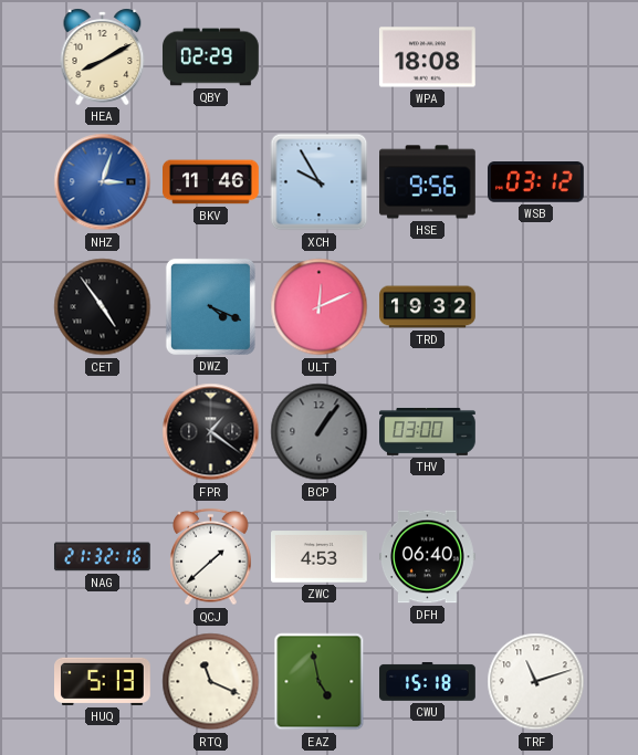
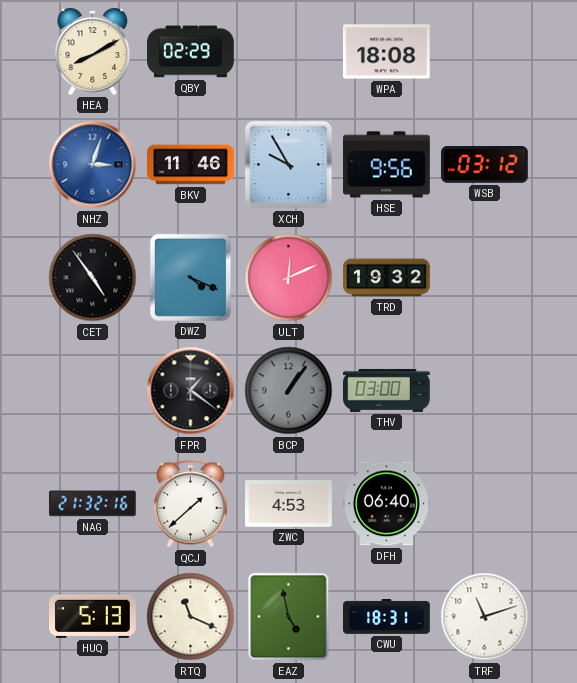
CWU: 15:18 -> 18:31
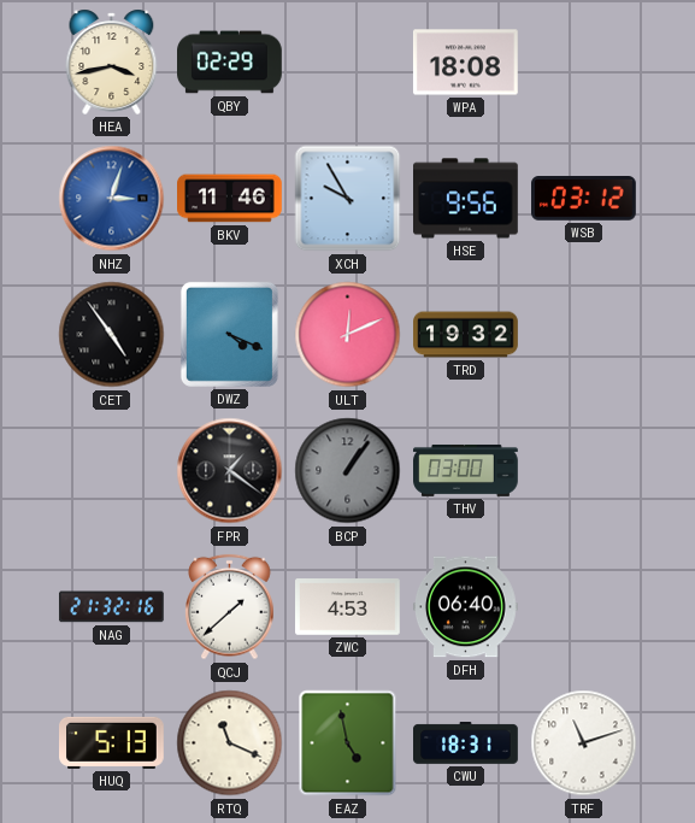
HEA: 8:10 -> 3:43
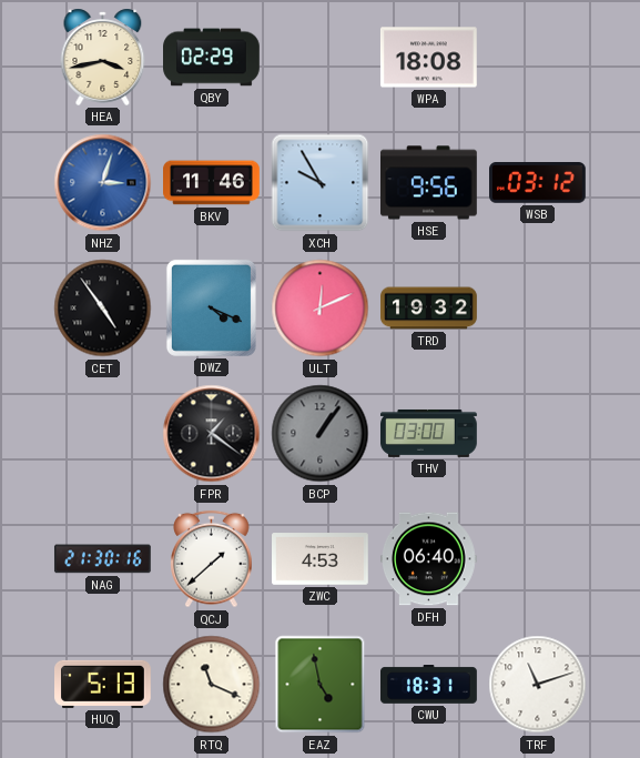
NAG: 21:32 -> 21:30
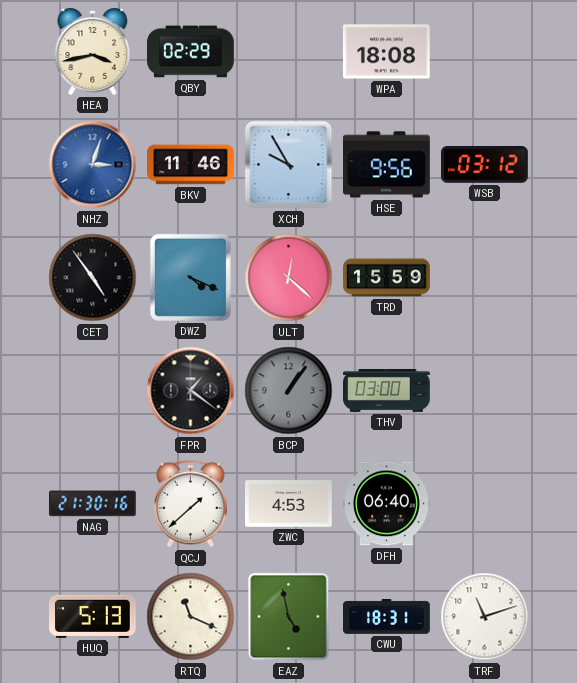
ULT: 12:11 -> 12:22
TRD: 19:32 -> 15:59
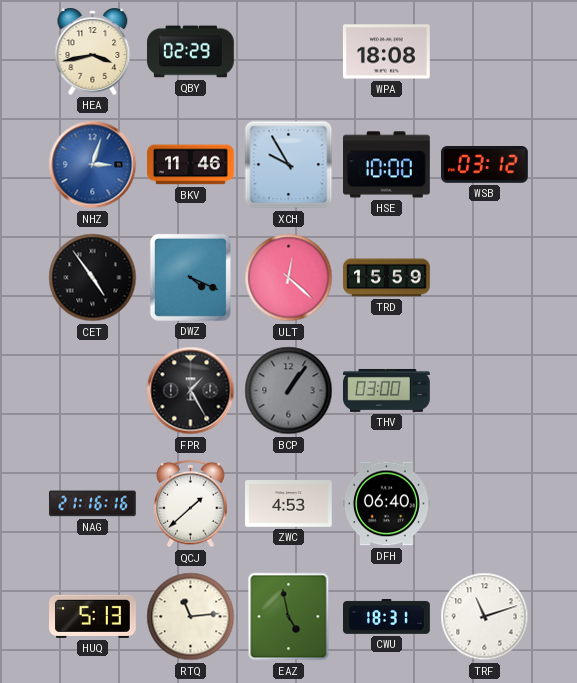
HSE: 9:56 -> 10:00
FPR: 1:21 -> 1:25
NAG: 21:30 -> 21:16
RTQ: 11:19 -> 11:14
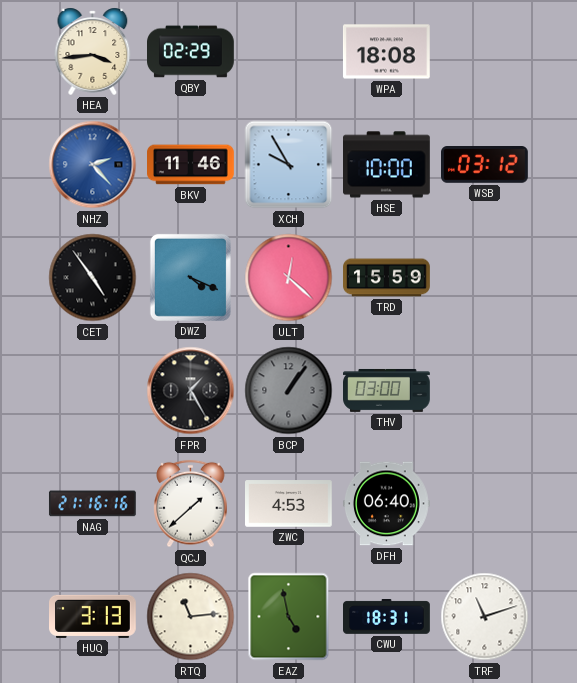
HEA: 3:43 -> 3:44
NHZ: 3:03 -> 2:23
HUQ: 5:13 -> 3:13
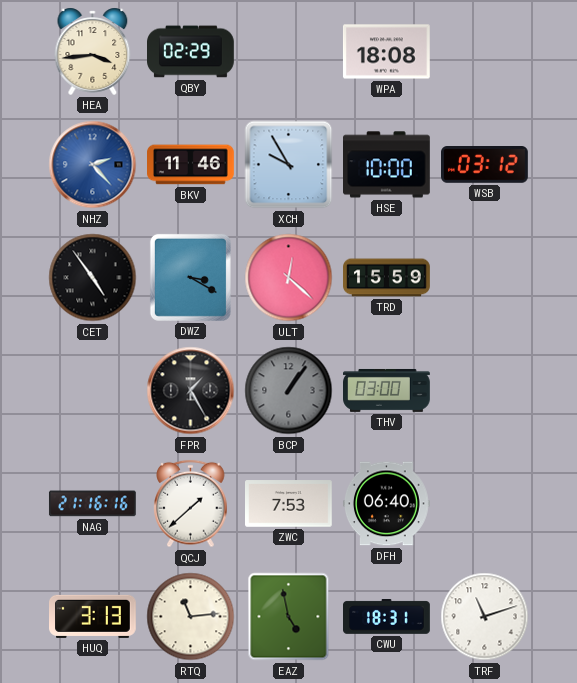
DWZ: 4:19 -> 3:20
ZWC: 4:53 -> 7:53
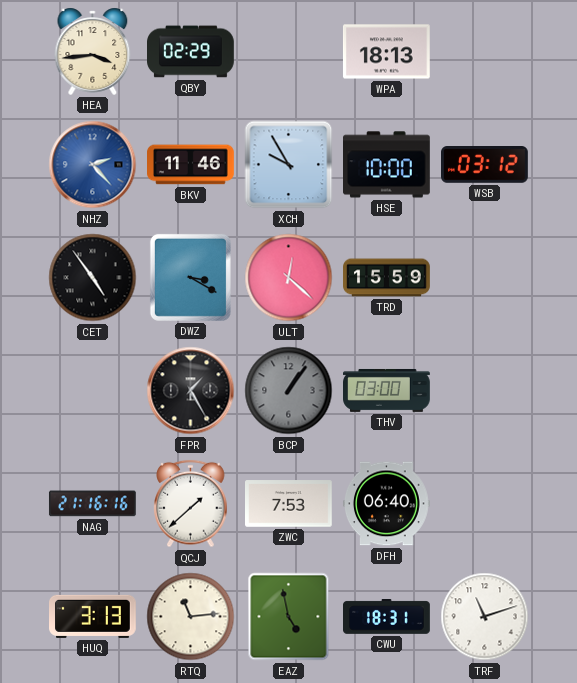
WPA: 18:08 -> 18:13
